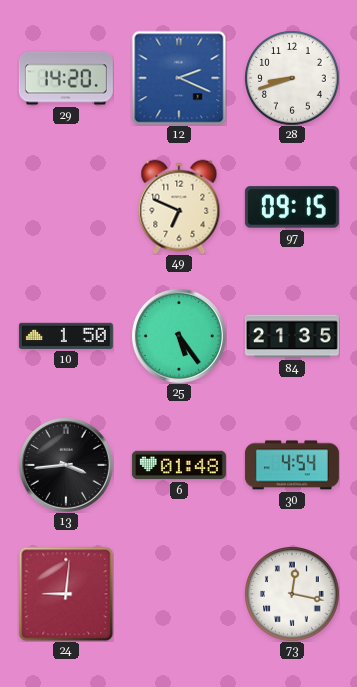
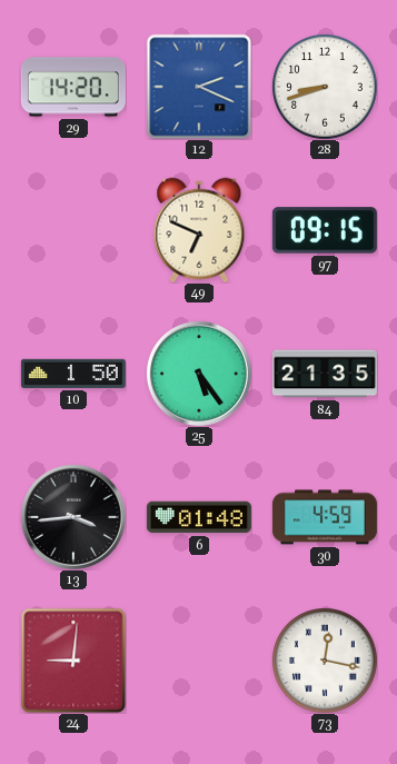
30: 4:54 -> 4:59
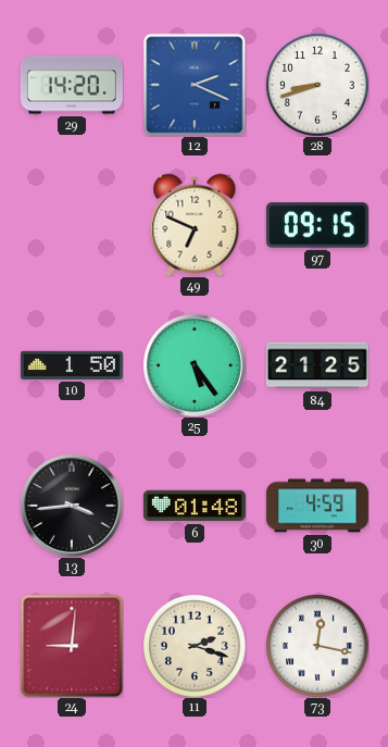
84: 21:35 -> 21:25
11: none -> 2:18
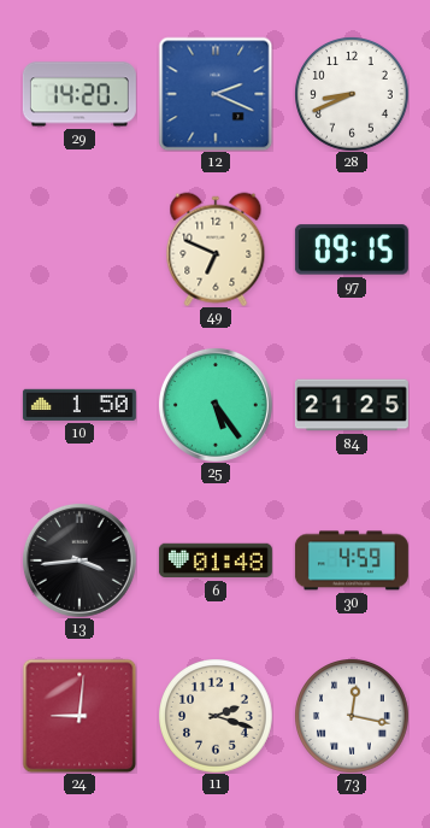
28: 8:42 -> 8:41
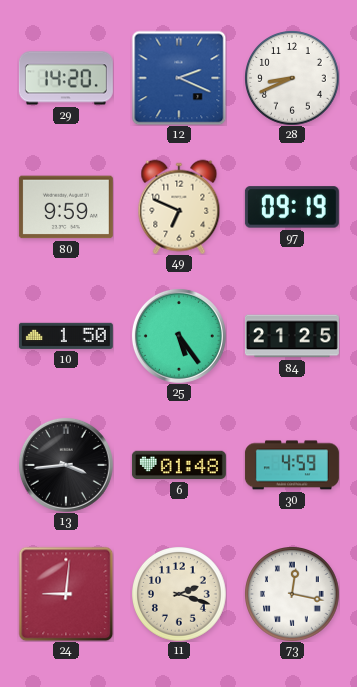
80: none -> 9:59
97: 09:15 -> 09:19
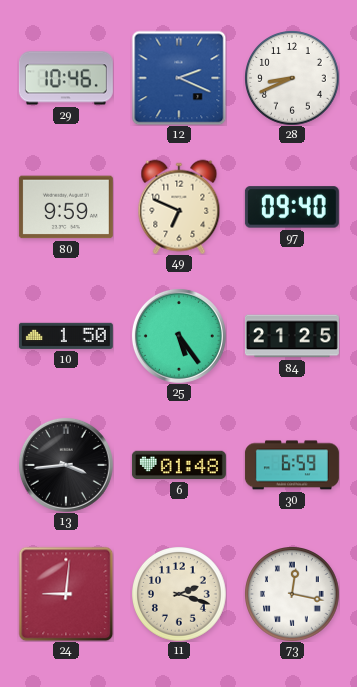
29: 14:20 -> 10:46
97: 09:19 -> 09:40
30: 4:59 -> 6:59
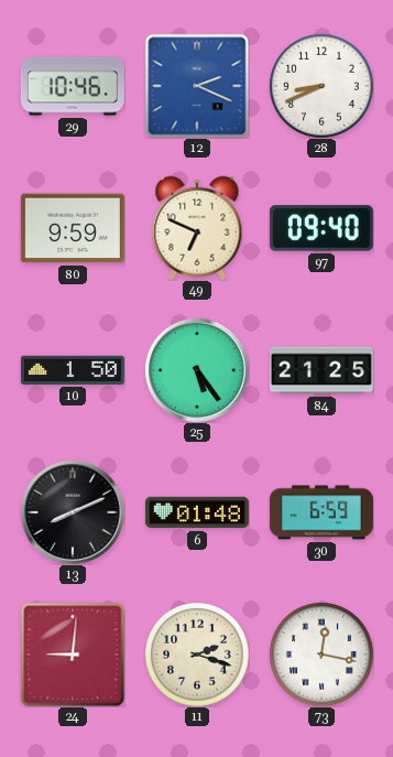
13: 3:44 -> 8:11
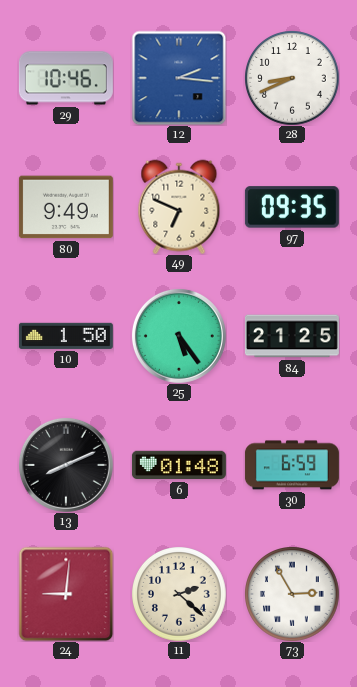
12: 2:19 -> 2:16
80: 9:59 -> 9:49
97: 09:40 -> 09:35
11: 2:18 -> 2:22
73: 12:17 -> 2:55
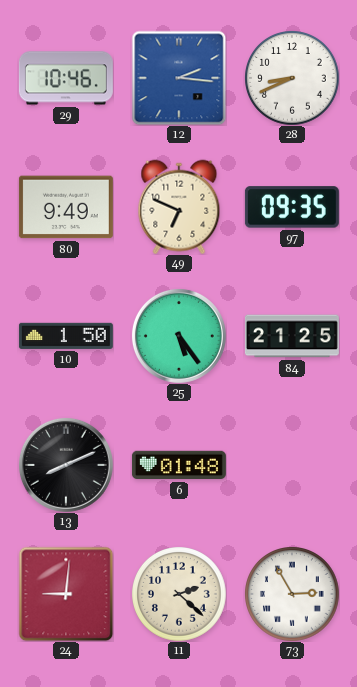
30: 6:59 -> none
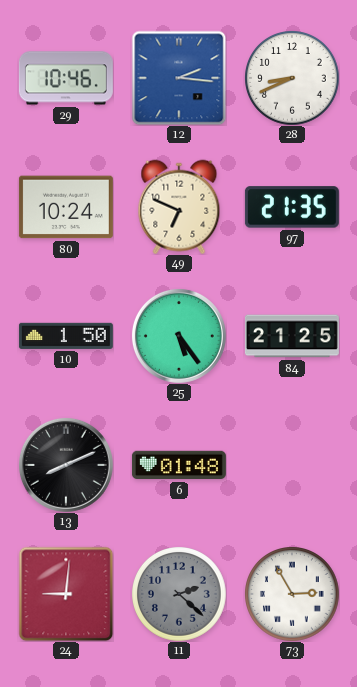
80: 9:49 -> 10:24
97: 09:35 -> 21:35
11 dial: cream -> grey
